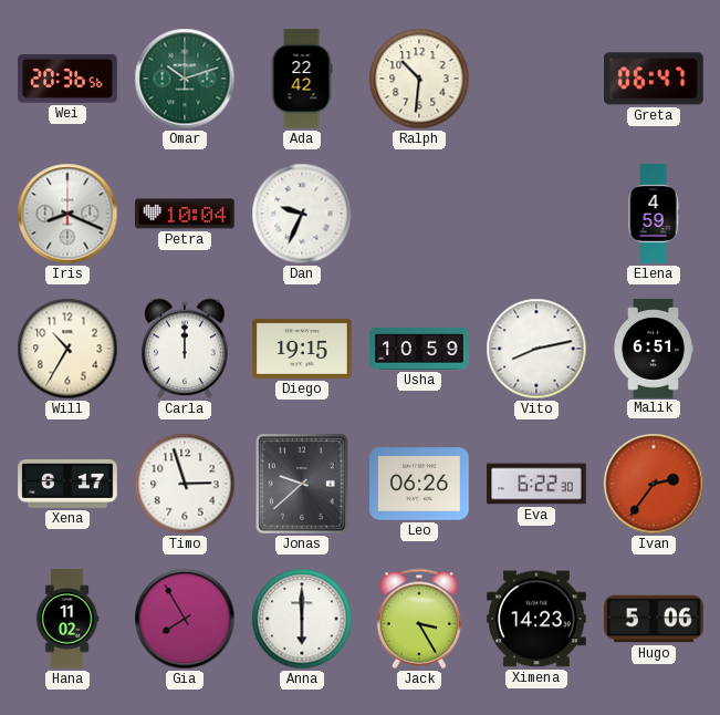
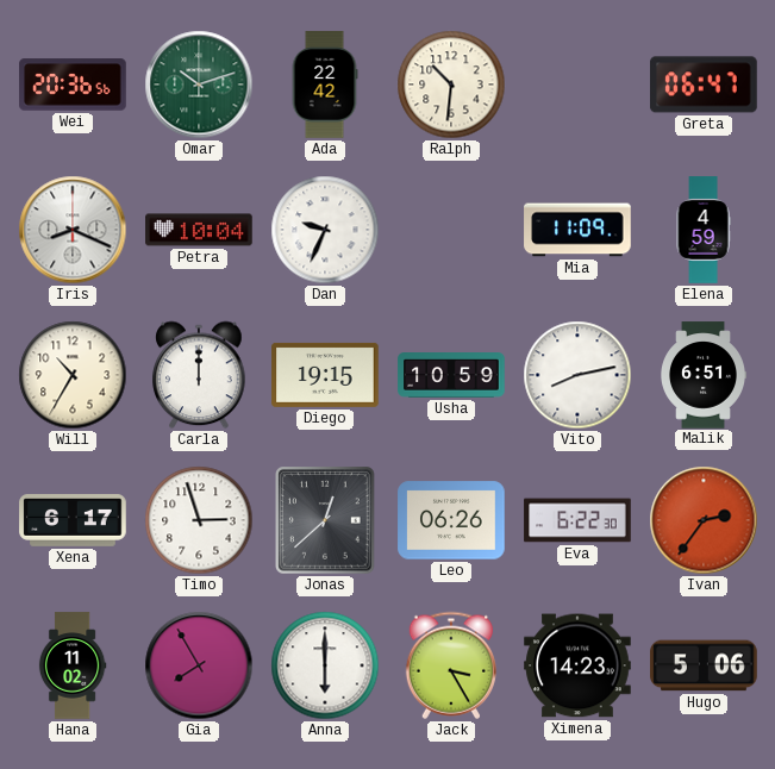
Mia: none -> 11:09
Jonas: 9:38 -> 12:38
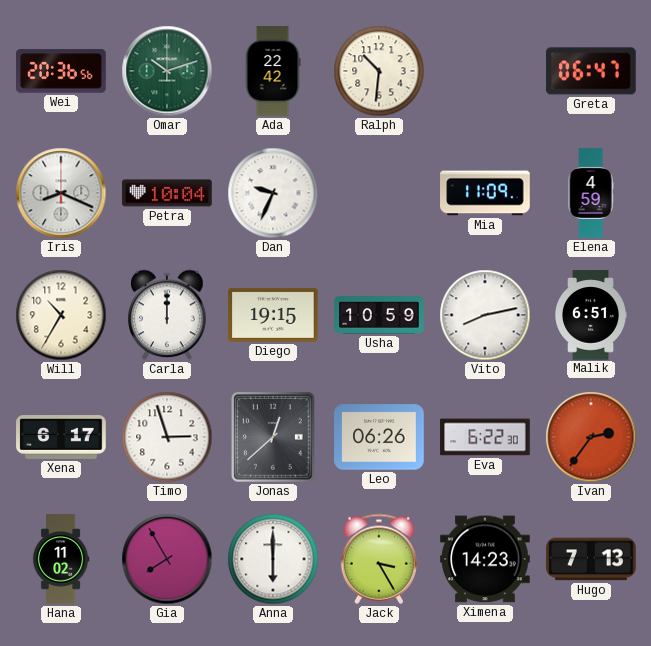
Hugo: 5:06 -> 7:13
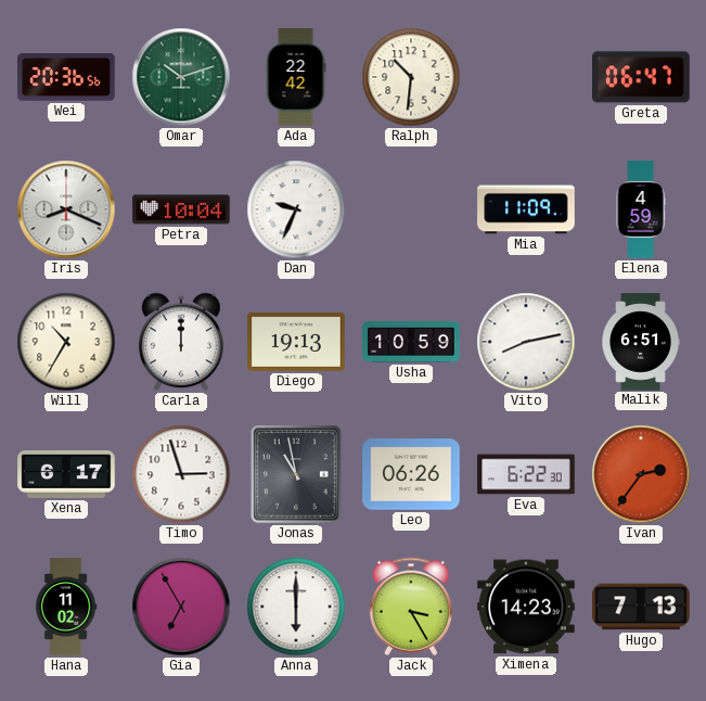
Diego: 19:15 -> 19:13
Jonas: 12:38 -> 10:58
Gia: 7:55 -> 6:55
